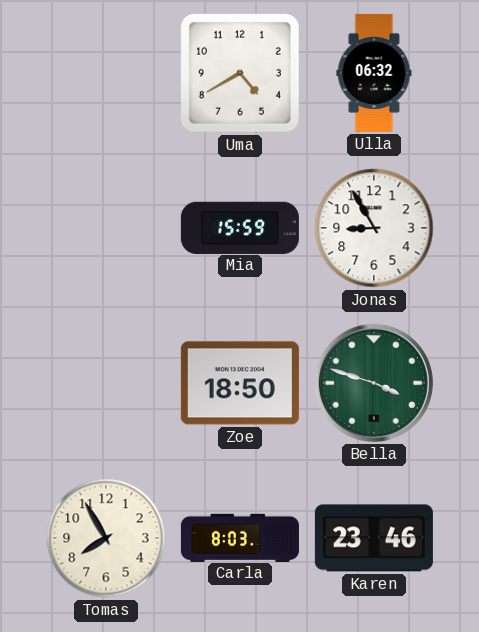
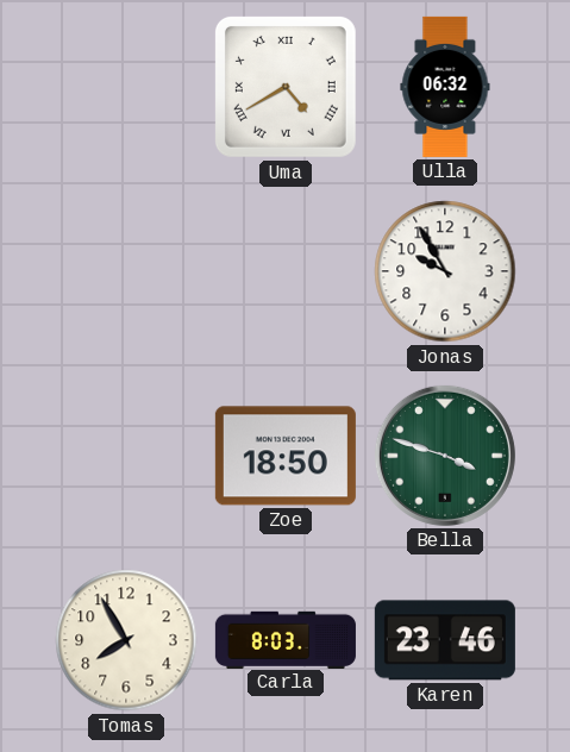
Uma numerals: Arabic -> Roman
Mia: 15:59 -> none
Jonas: 8:55 -> 9:55
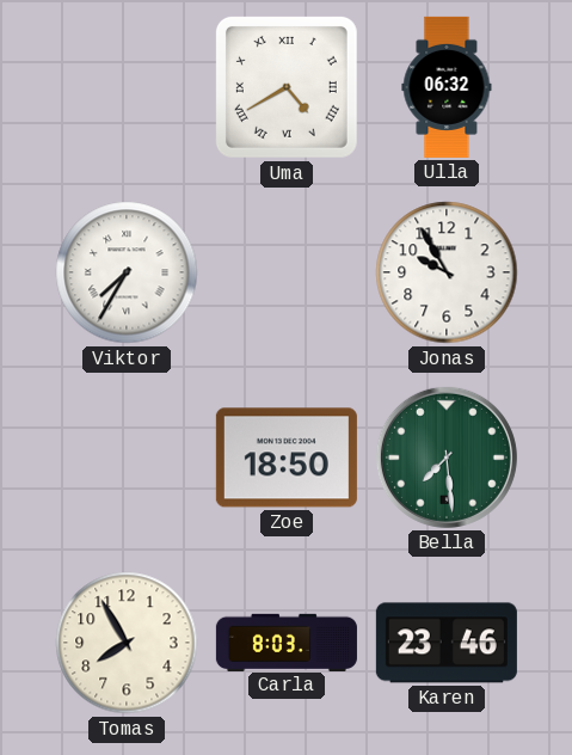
Viktor: none -> 7:35
Bella: 3:48 -> 7:29
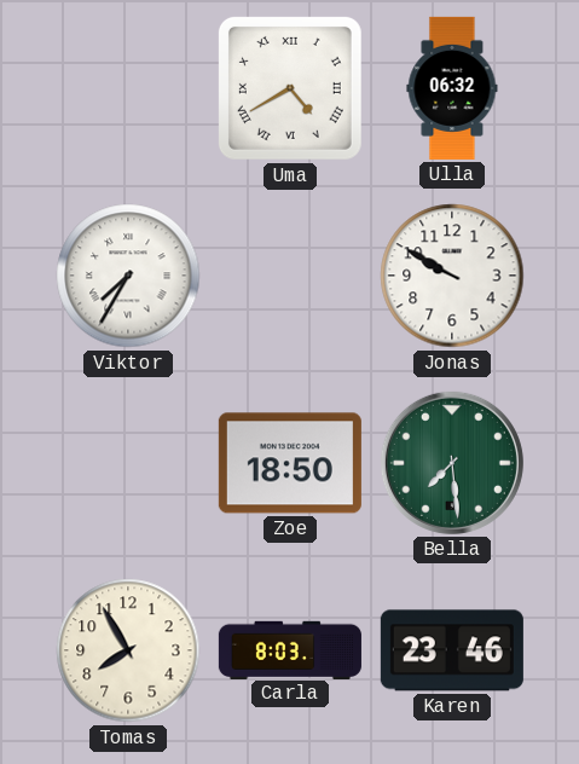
Jonas: 9:55 -> 9:50
